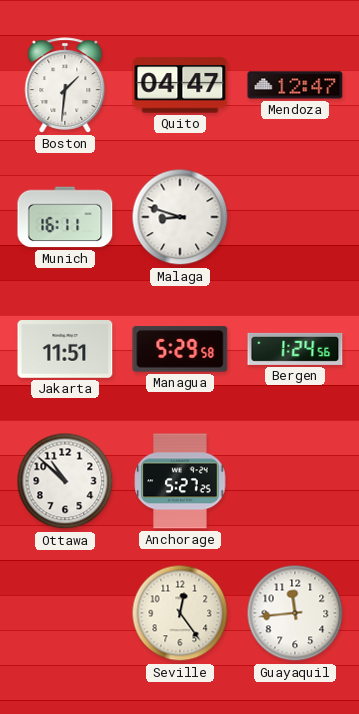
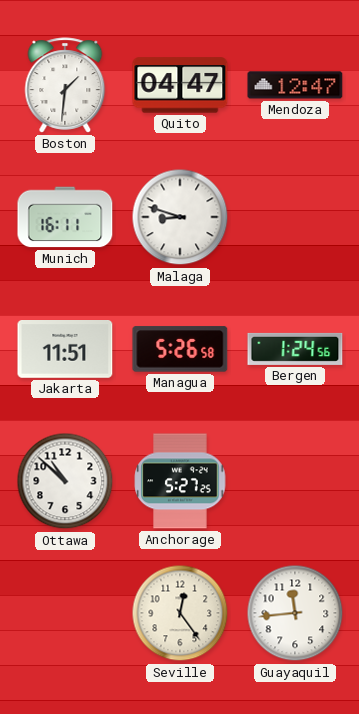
Managua: 5:29 -> 5:26
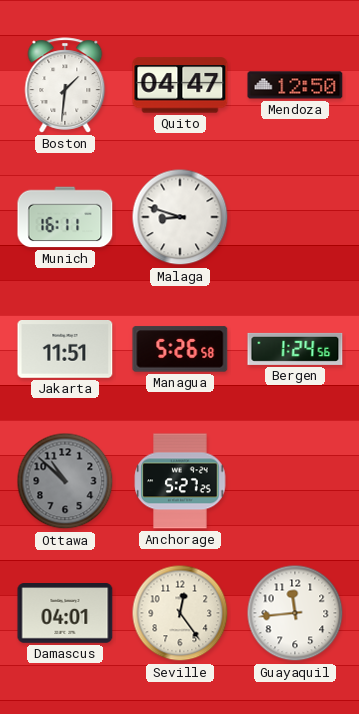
Mendoza: 12:47 -> 12:50
Ottawa dial: white -> grey
Damascus: none -> 04:01
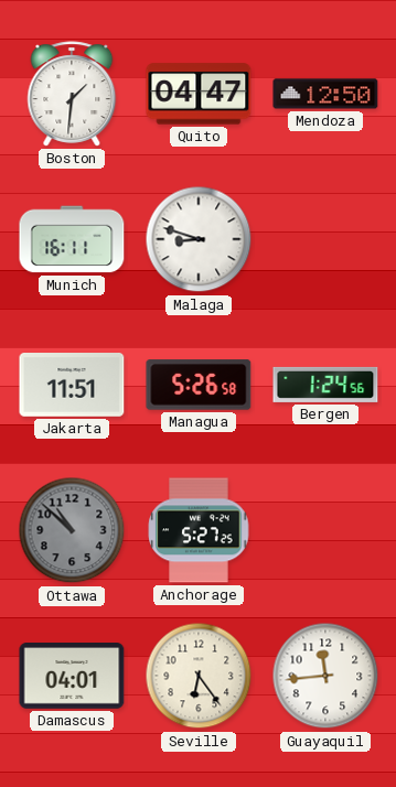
Seville: 12:24 -> 6:24
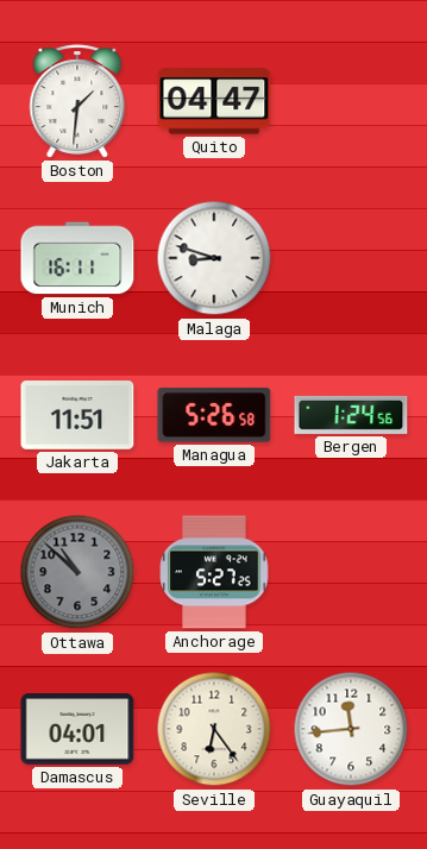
Mendoza: 12:50 -> none
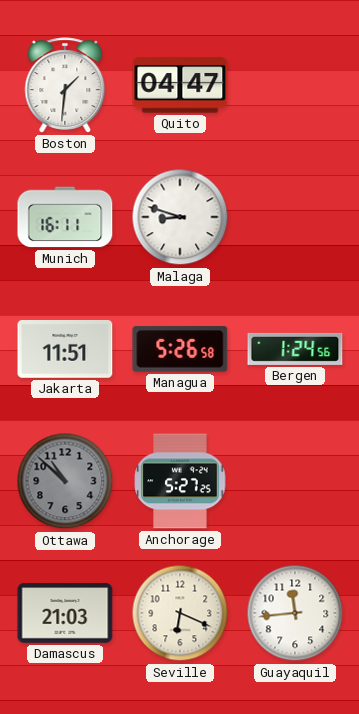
Damascus: 04:01 -> 21:03
Seville: 6:24 -> 6:19
